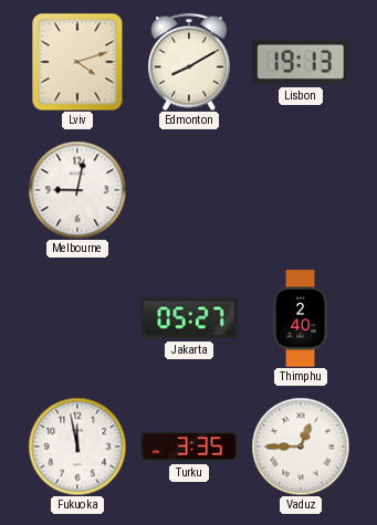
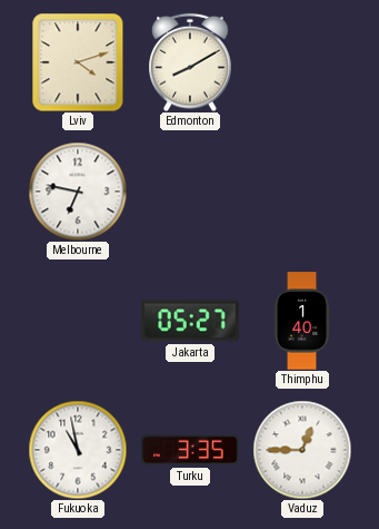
Lisbon: 19:13 -> none
Melbourne: 9:02 -> 6:47
Thimphu: 2:40 -> 1:40
Fukuoka: 11:58 -> 10:58
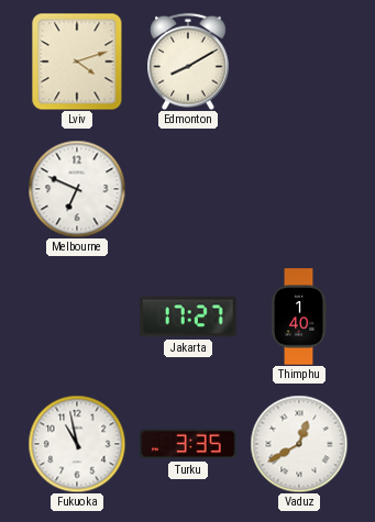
Melbourne: 6:47 -> 6:49
Jakarta: 05:27 -> 17:27
Vaduz: 12:45 -> 12:40
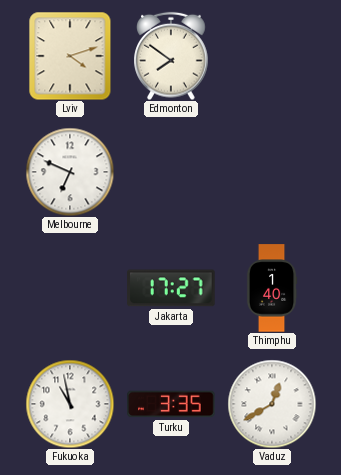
Edmonton: 8:10 -> 7:51
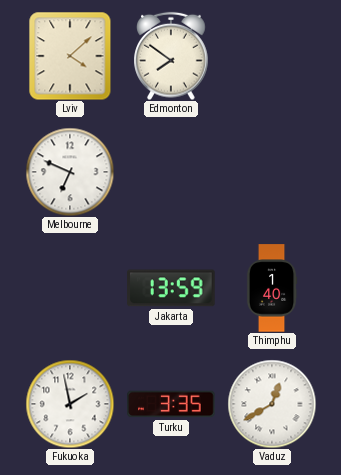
Lviv: 4:12 -> 4:08
Jakarta: 17:27 -> 13:59
Fukuoka: 10:58 -> 1:58
